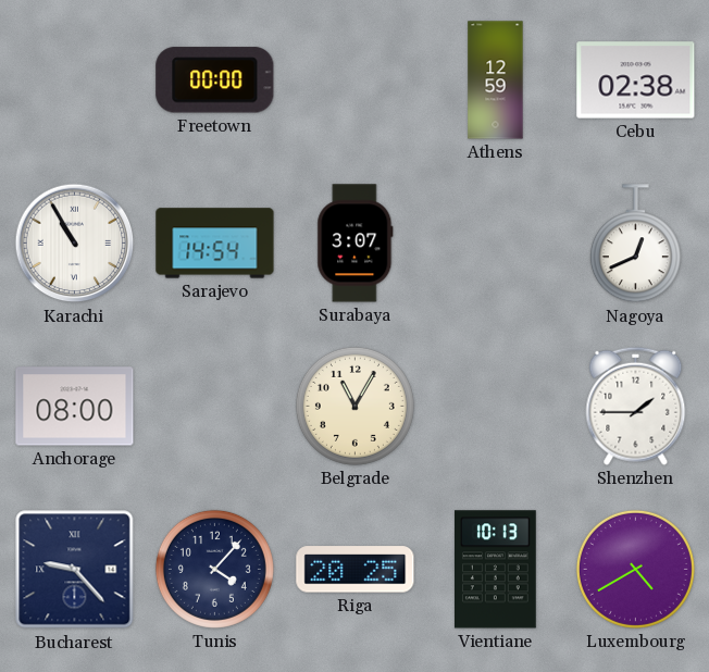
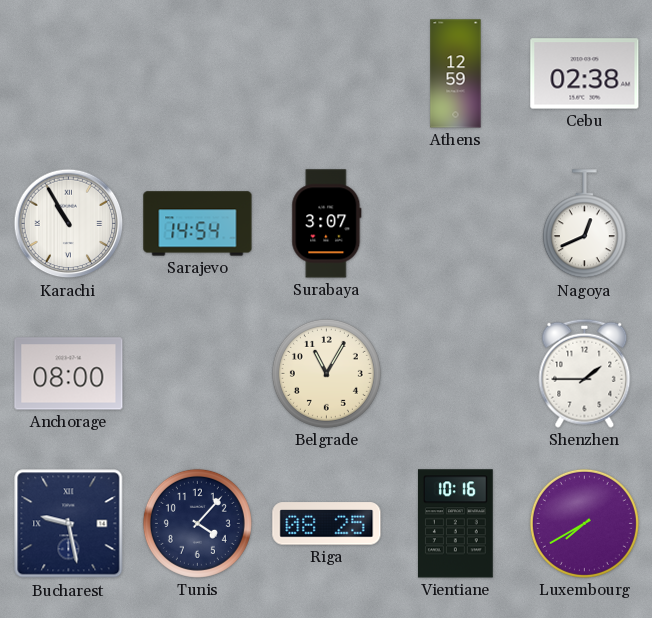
Freetown: 00:00 -> none
Bucharest: 9:23 -> 9:28
Riga: 20:25 -> 08:25
Vientiane: 10:13 -> 10:16
Luxembourg: 4:40 -> 7:40
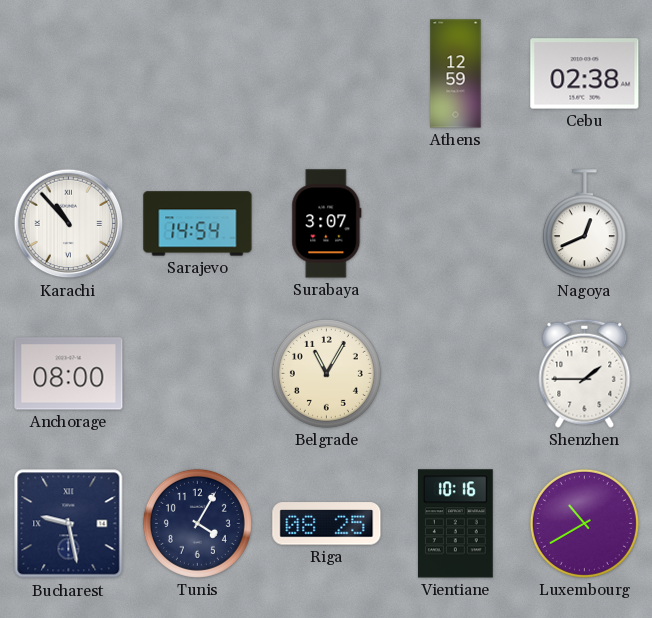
Karachi: 10:55 -> 10:53
Tunis: 4:07 -> 4:05
Luxembourg: 7:40 -> 10:40
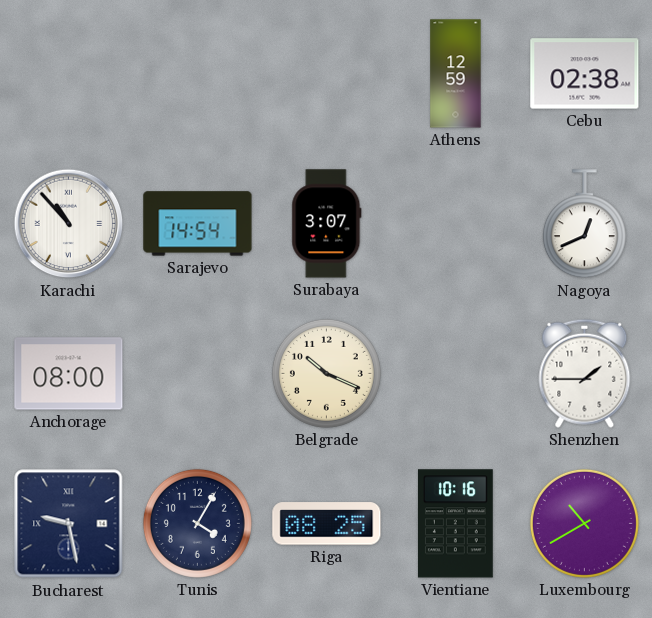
Belgrade: 11:05 -> 10:19
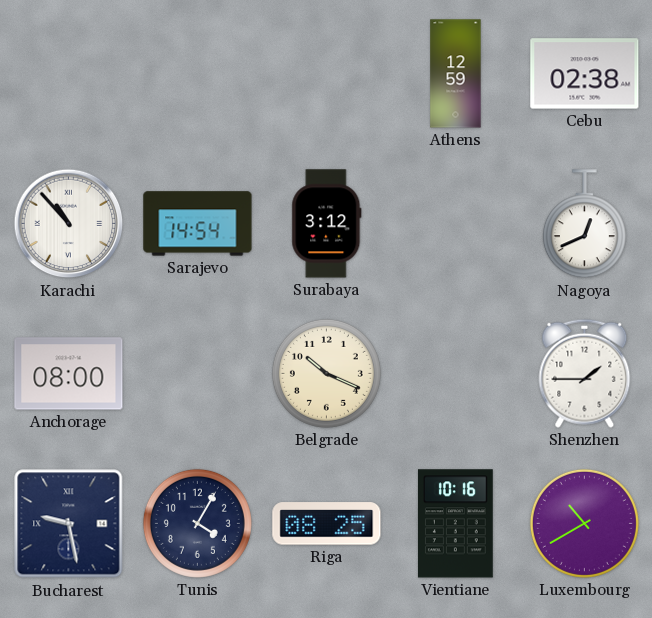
Surabaya: 3:07 -> 3:12
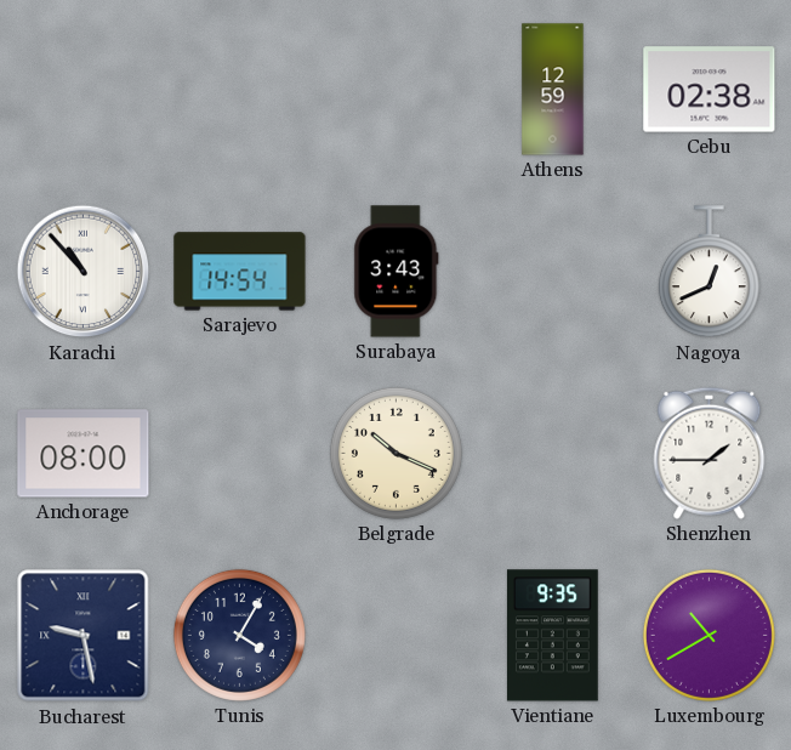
Surabaya: 3:12 -> 3:43
Riga: 08:25 -> none
Vientiane: 10:16 -> 9:35
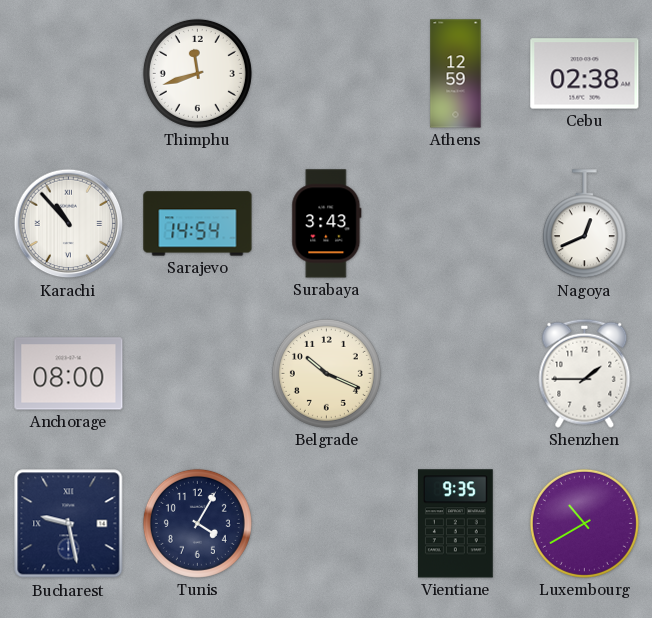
Thimphu: none -> 11:42
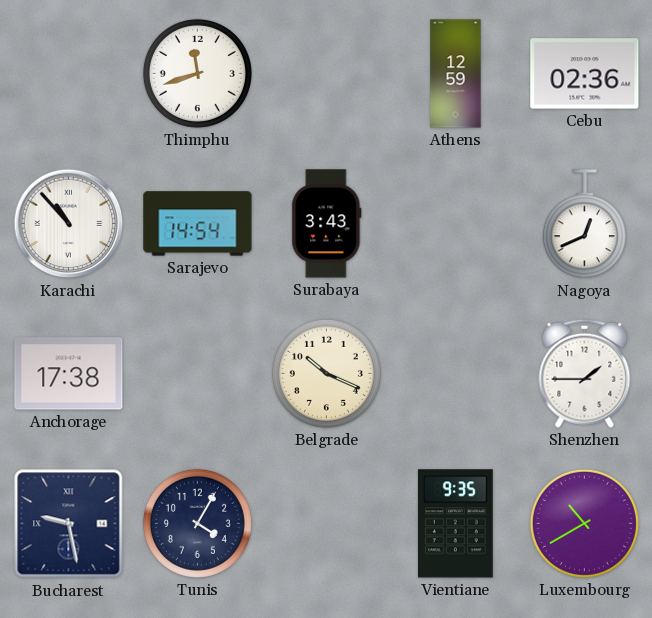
Cebu: 02:38 -> 02:36
Anchorage: 08:00 -> 17:38
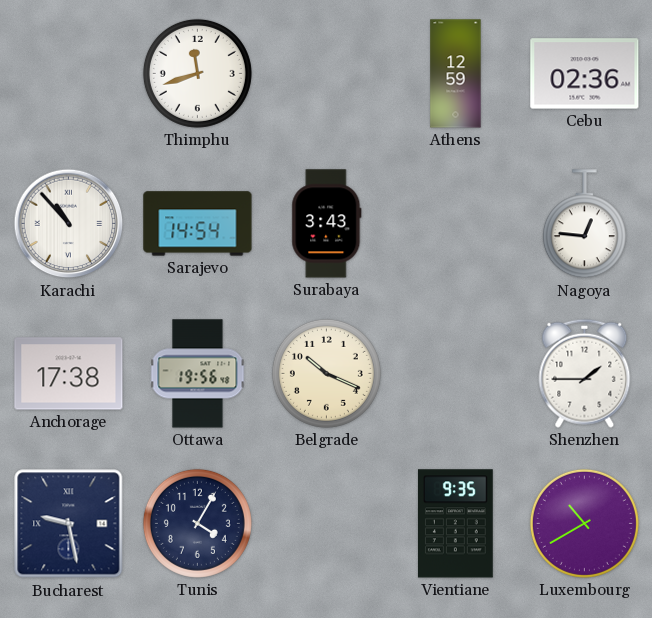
Nagoya: 12:41 -> 12:46
Ottawa: none -> 19:56
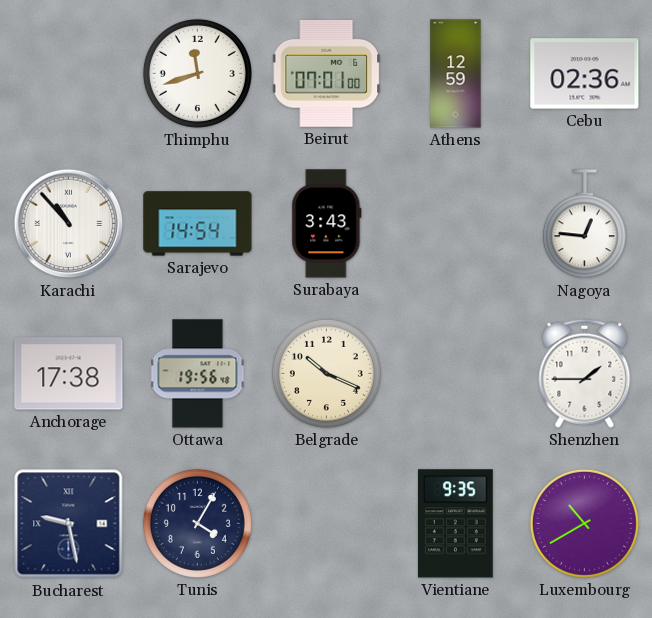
Beirut: none -> 07:01
